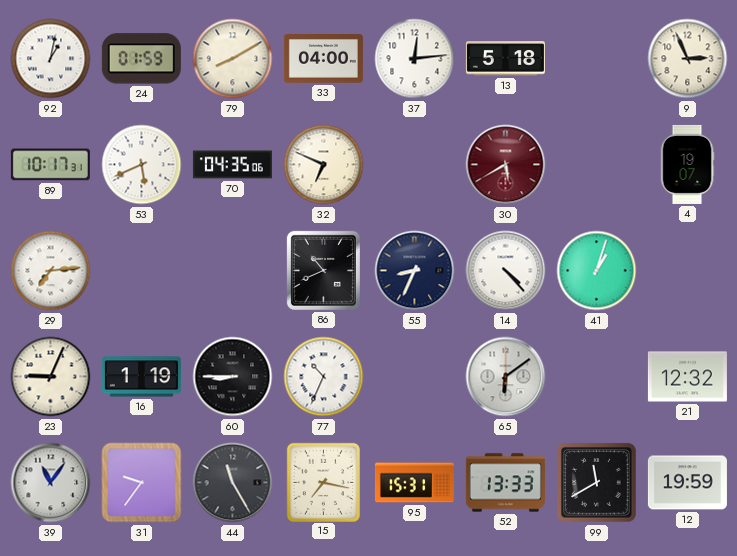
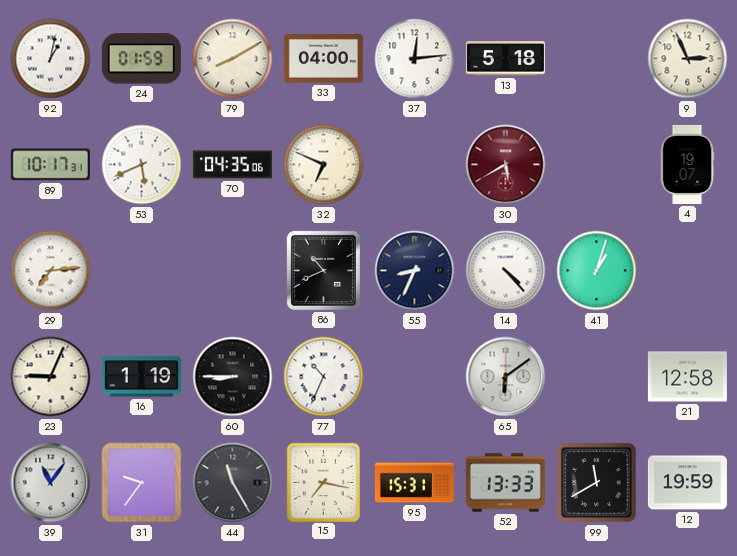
21: 12:32 -> 12:58
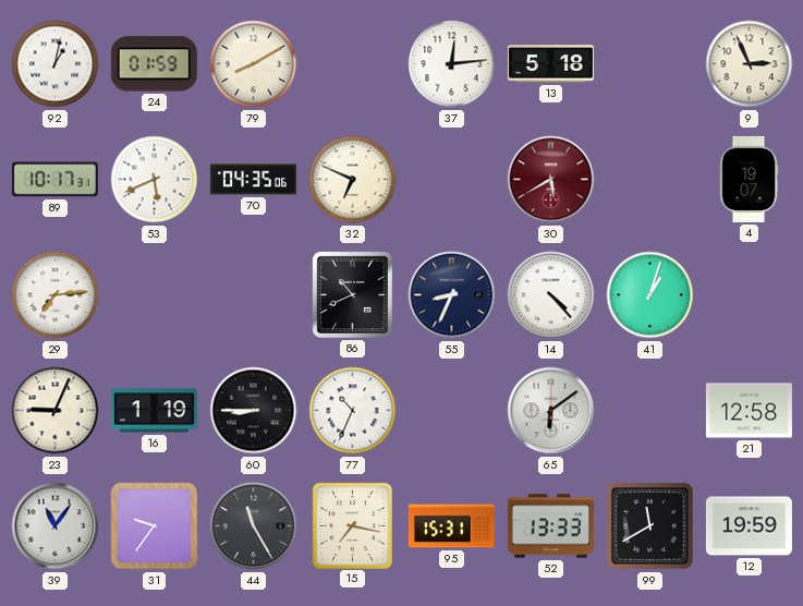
33: 04:00 -> none
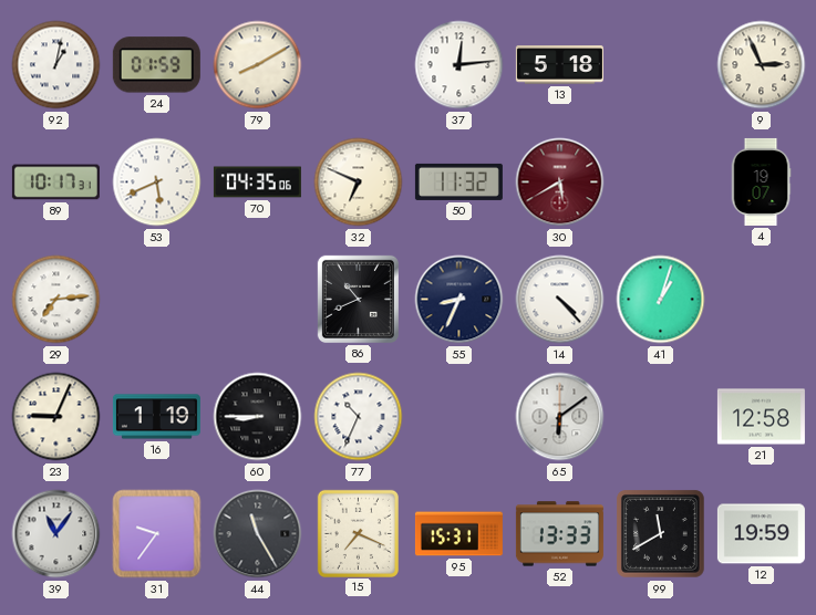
50: none -> 11:32
15: 7:17 -> 7:19
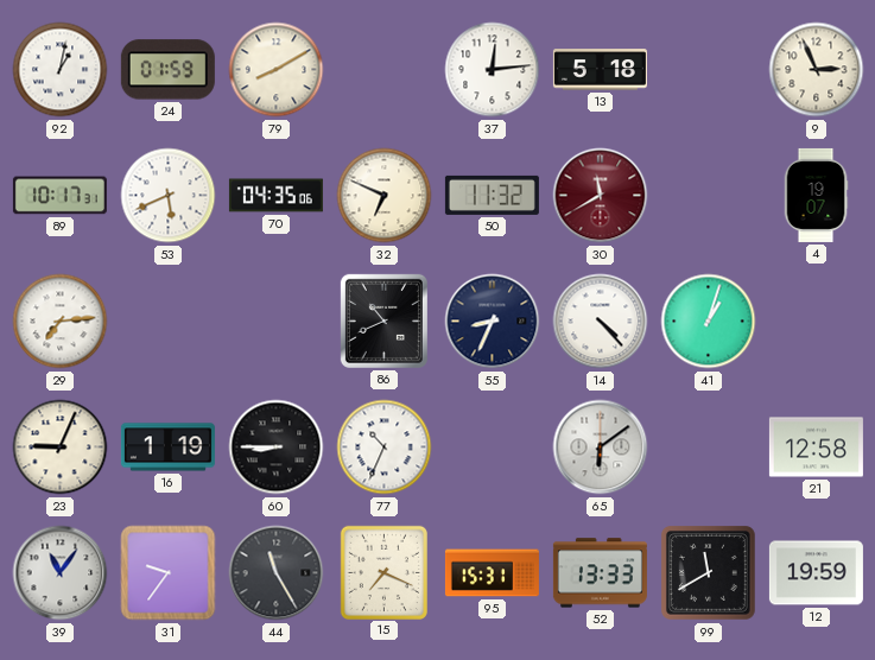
30: 5:40 -> 11:40
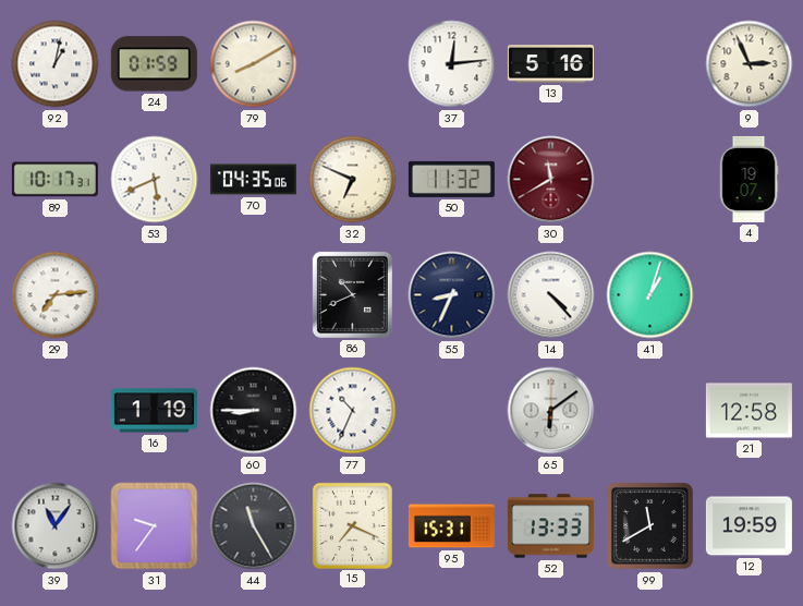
13: 5:18 -> 5:16
23: 9:04 -> none
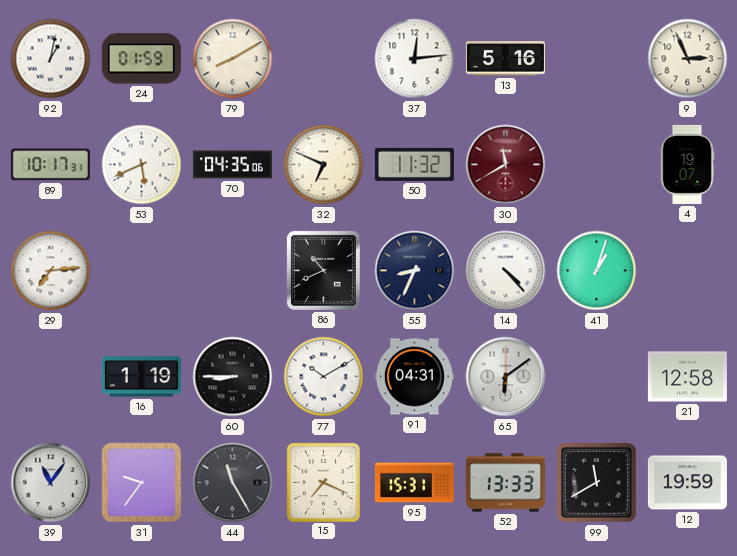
77: 10:34 -> 10:10
91: none -> 04:31
